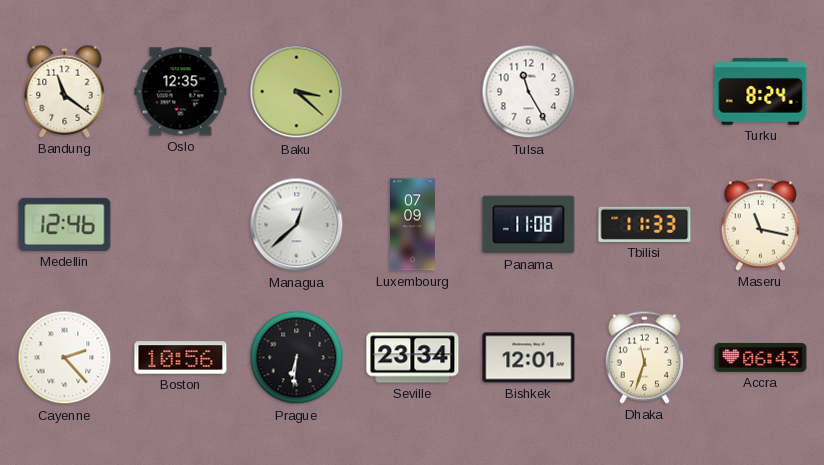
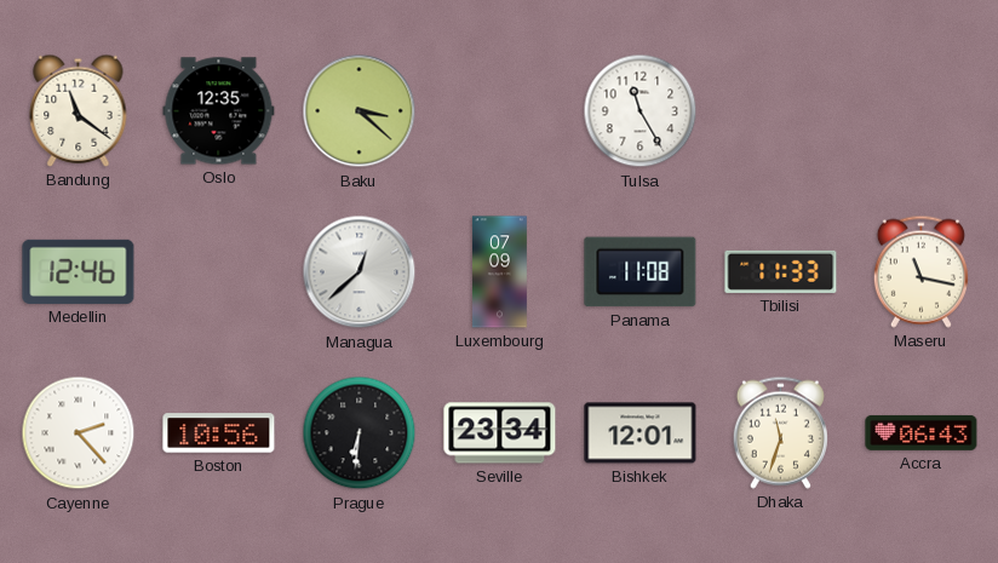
Turku: 8:24 -> none
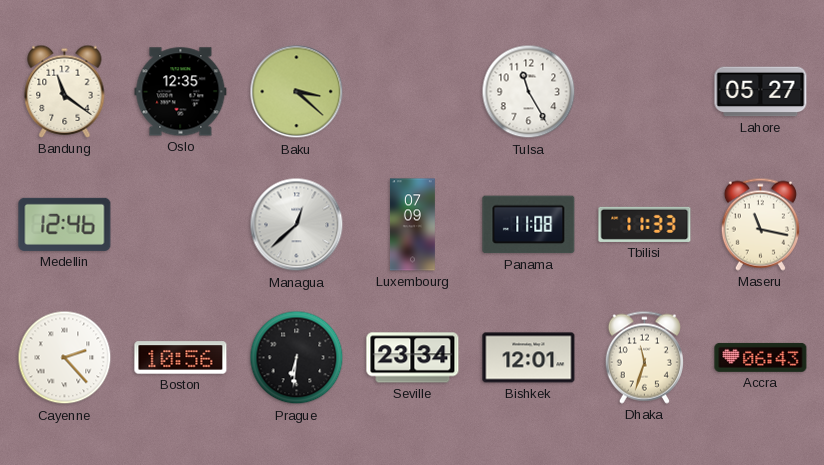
Lahore: none -> 05:27
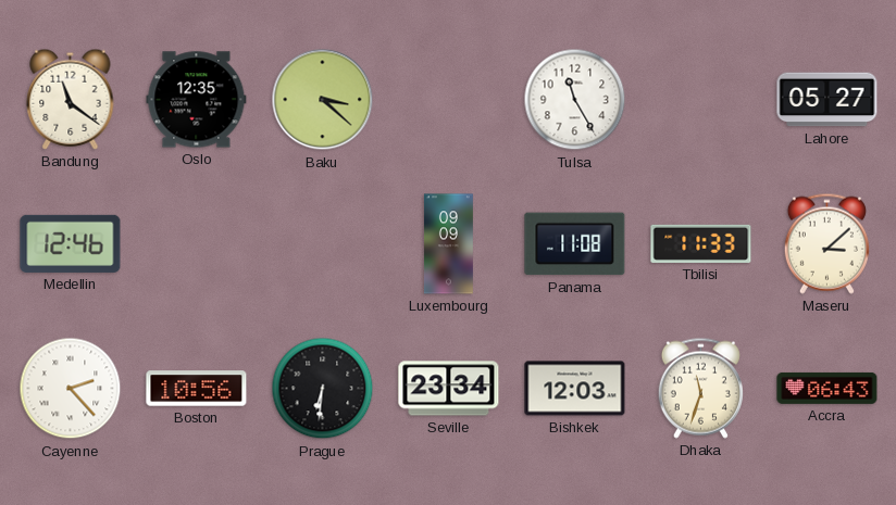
Managua: 12:38 -> none
Luxembourg: 07:09 -> 09:09
Maseru: 11:17 -> 3:08
Bishkek: 12:01 -> 12:03
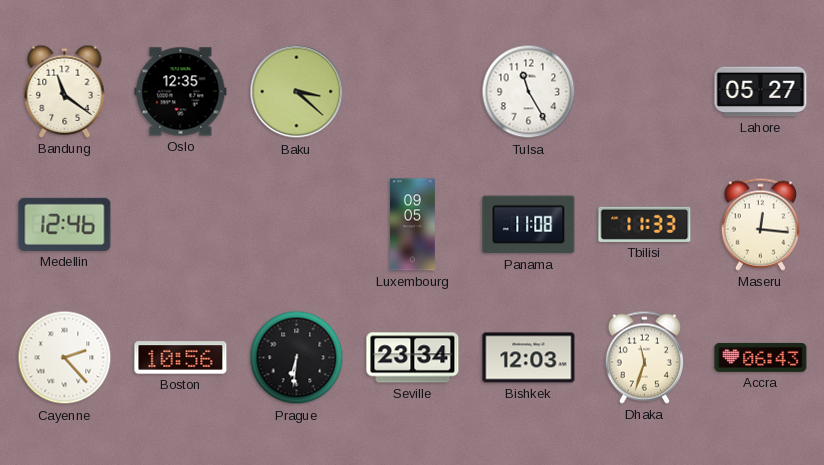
Luxembourg: 09:09 -> 09:05
Maseru: 3:08 -> 12:16
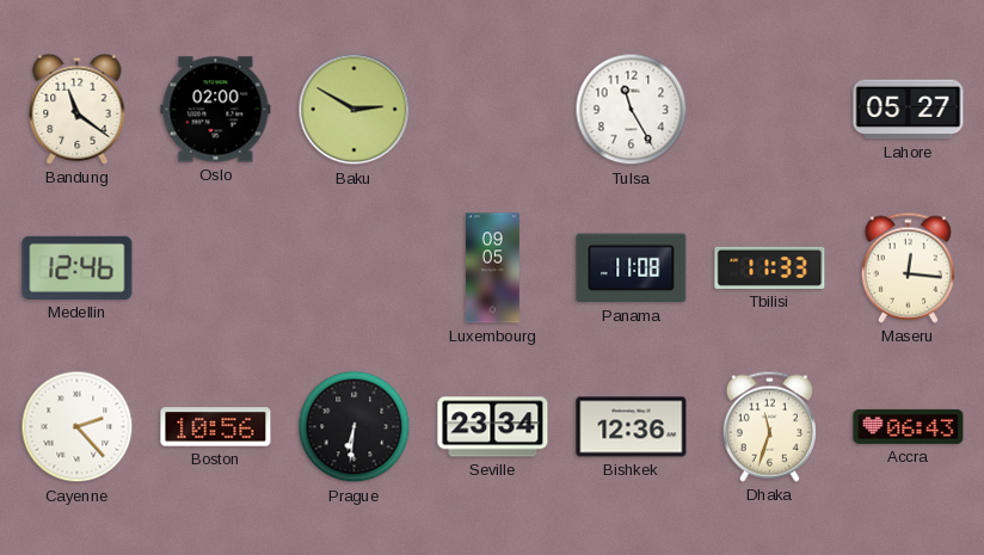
Oslo: 12:35 -> 02:00
Baku: 3:22 -> 2:50
Bishkek: 12:03 -> 12:36
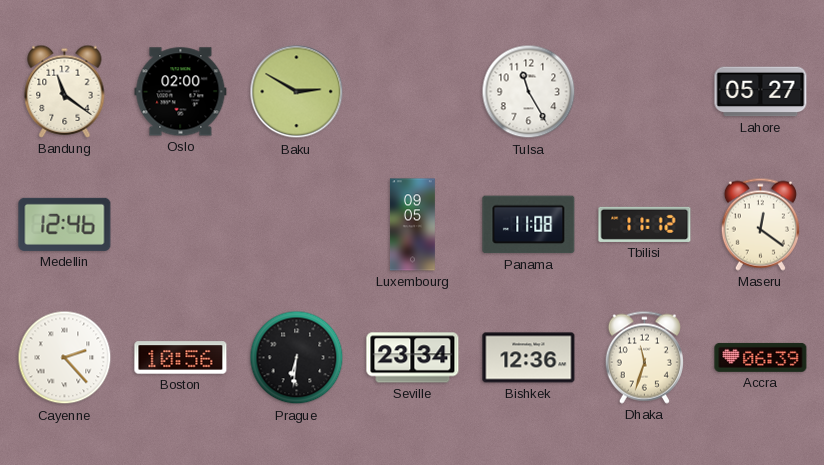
Tbilisi: 11:33 -> 11:12
Maseru: 12:16 -> 12:21
Accra: 06:43 -> 06:39
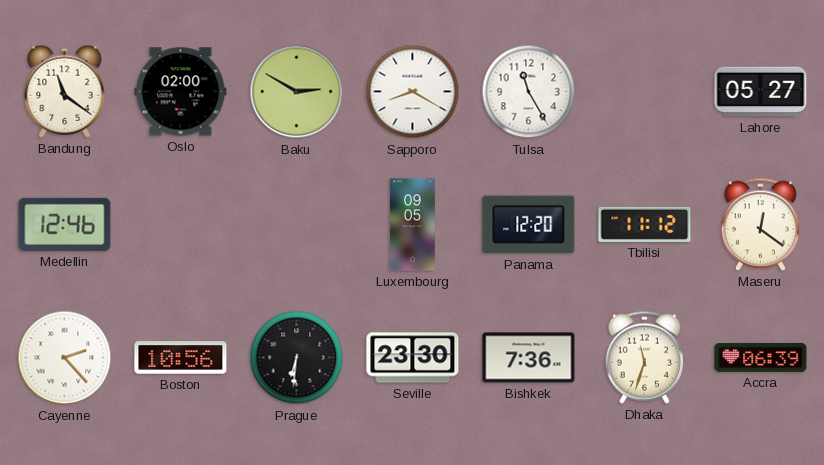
Sapporo: none -> 8:20
Panama: 11:08 -> 12:20
Seville: 23:34 -> 23:30
Bishkek: 12:36 -> 7:36
